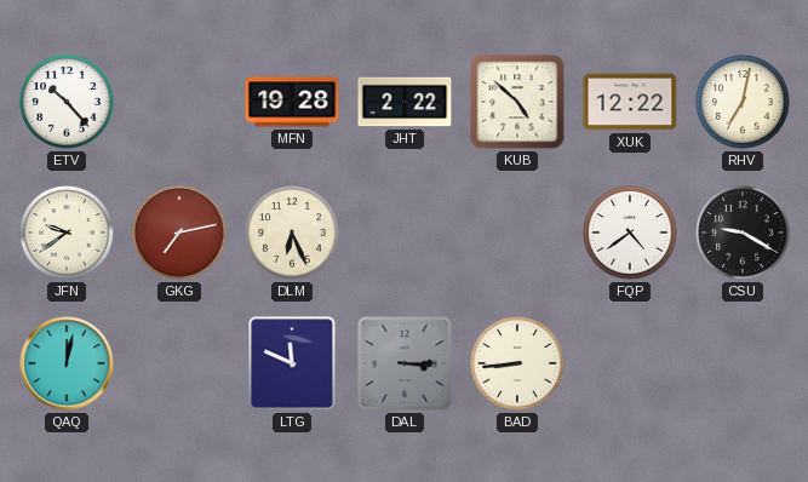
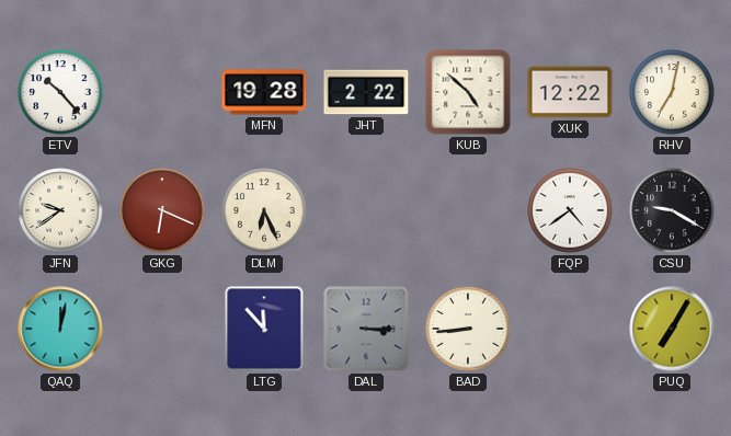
GKG: 7:13 -> 6:19
LTG: 11:49 -> 11:53
PUQ: none -> 7:05
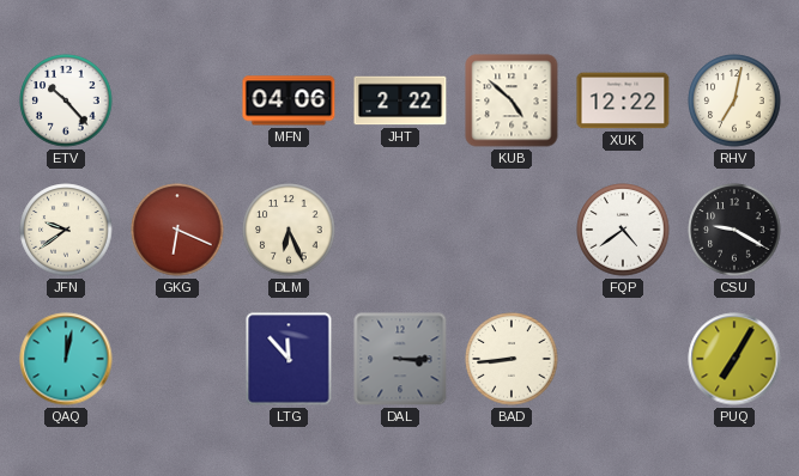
MFN: 19:28 -> 04:06
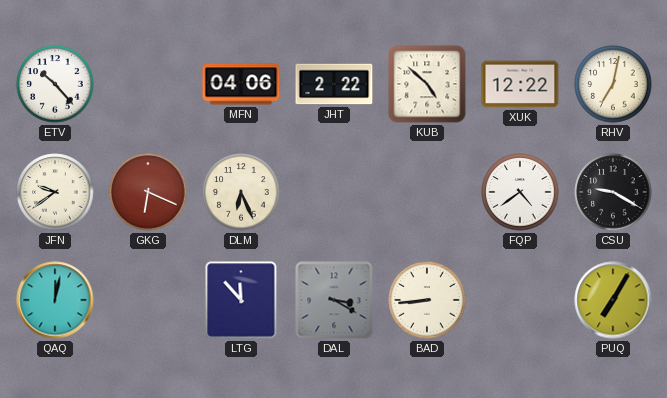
DAL: 3:15 -> 3:20
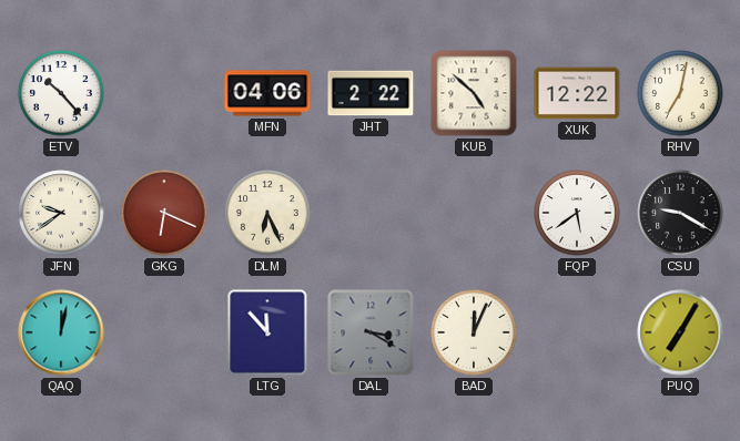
FQP: 4:39 -> 5:39
BAD: 8:44 -> 12:04
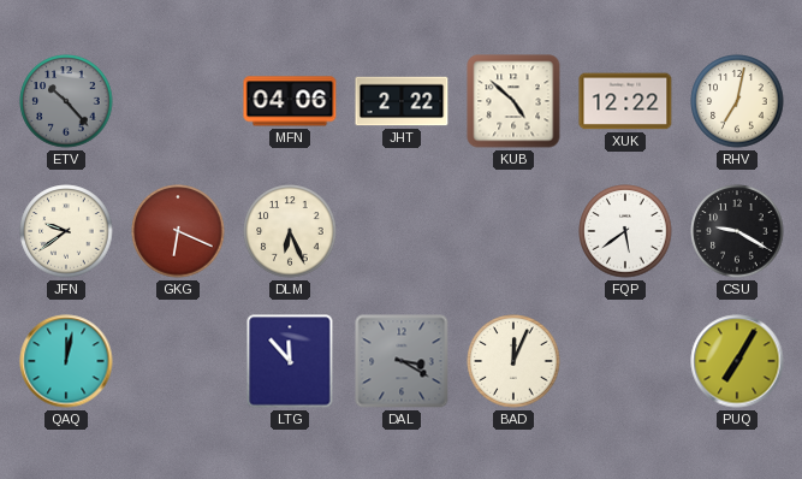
ETV dial: white -> grey
